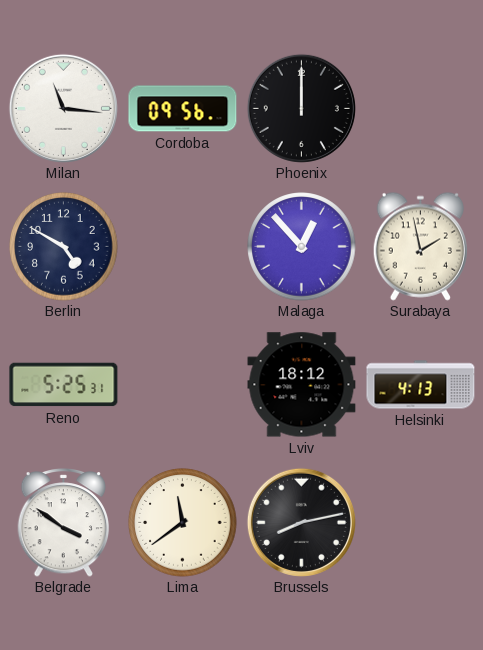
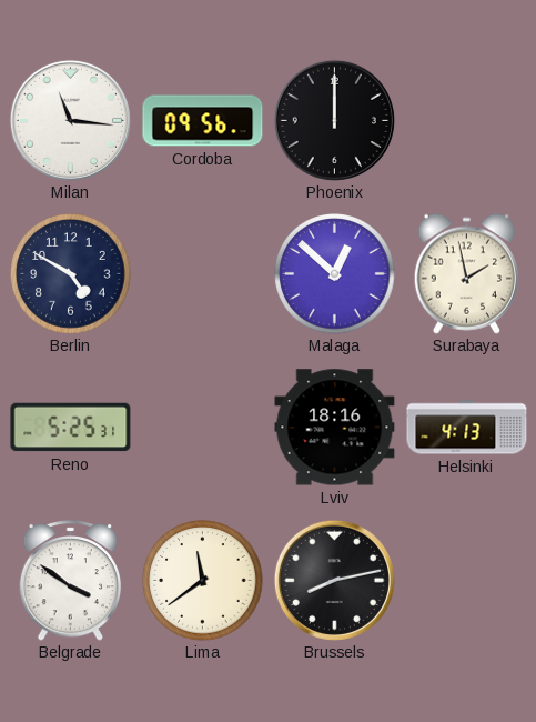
Malaga: 12:53 -> 12:52
Lviv: 18:12 -> 18:16
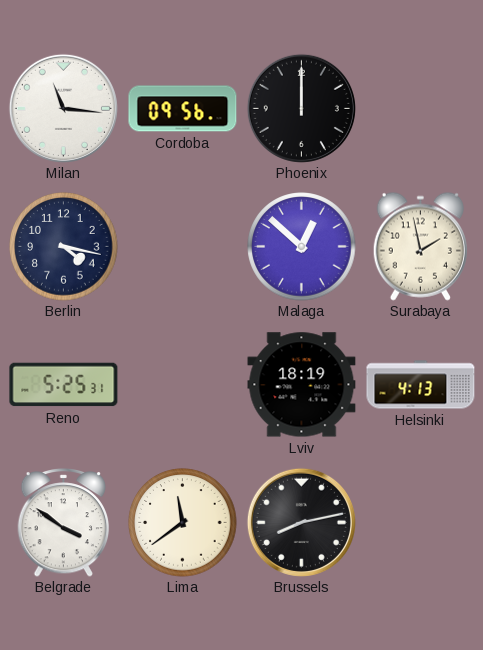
Berlin: 4:50 -> 4:17
Lviv: 18:16 -> 18:19
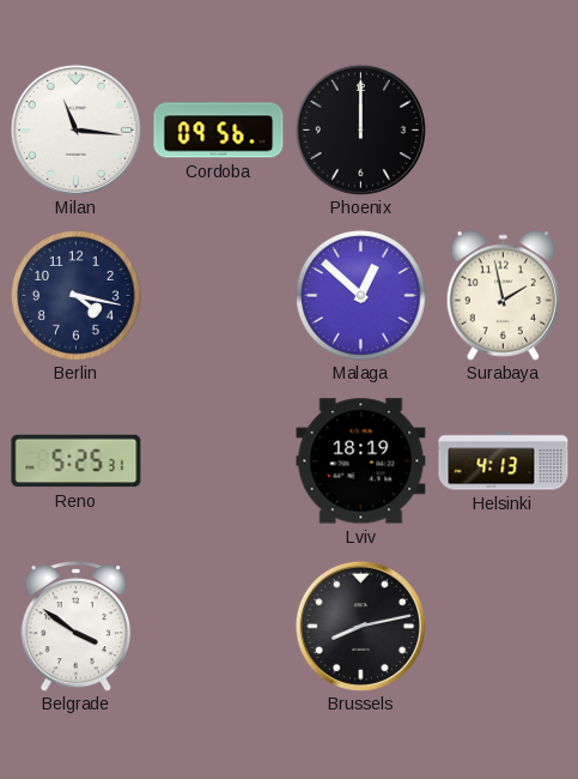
Lima: 11:39 -> none
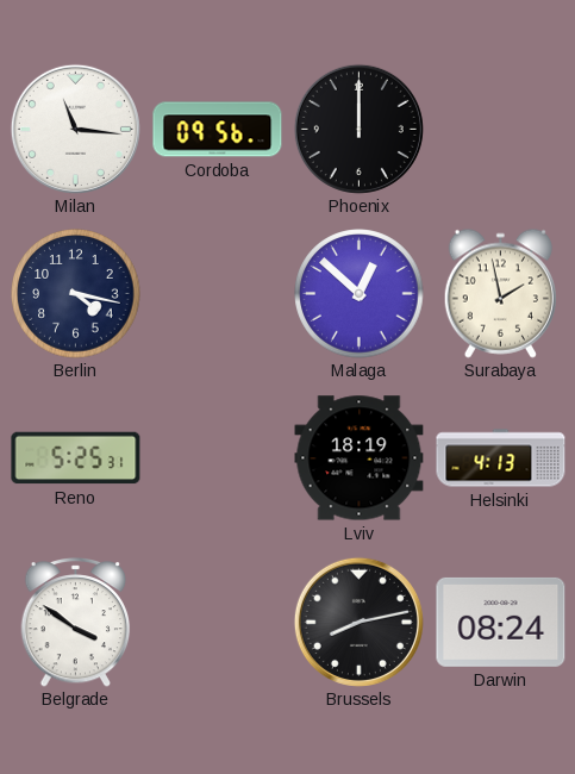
Darwin: none -> 08:24
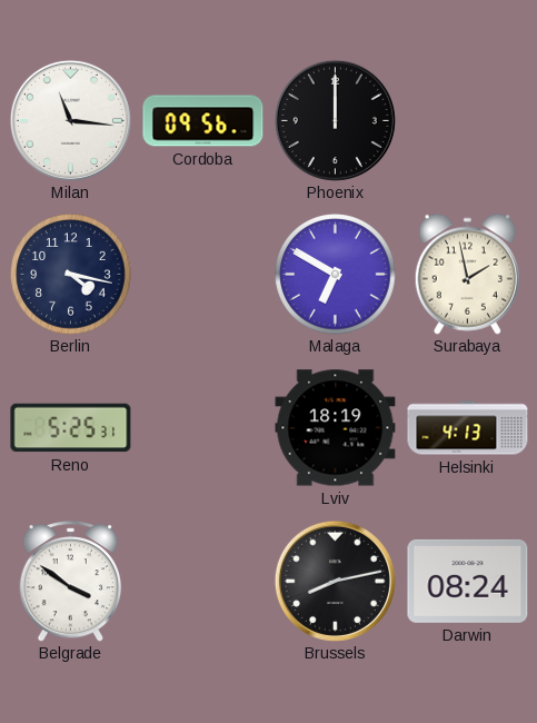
Malaga: 12:52 -> 6:50
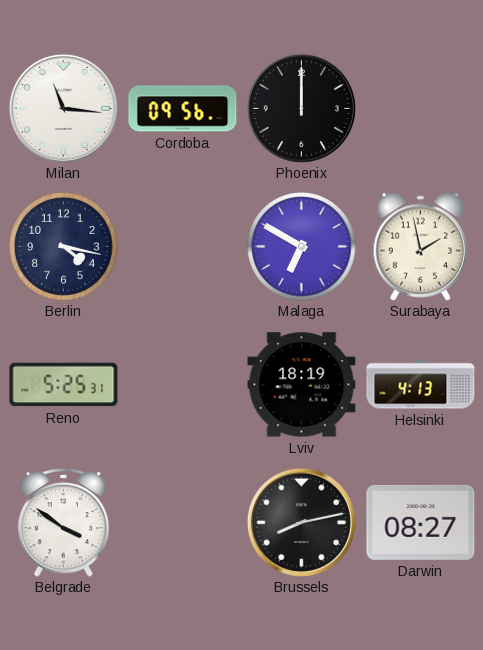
Darwin: 08:24 -> 08:27
